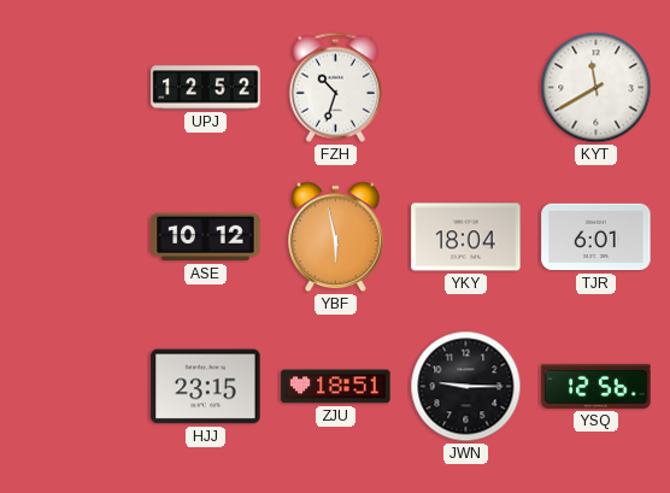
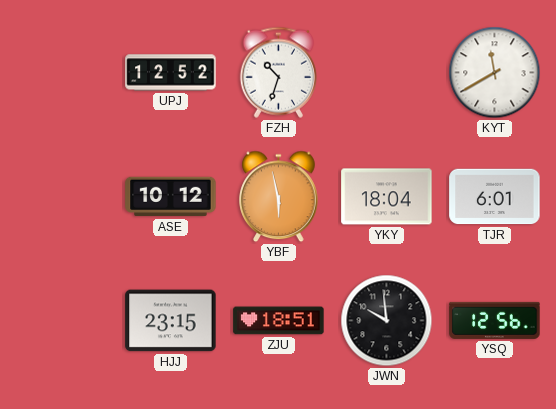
JWN: 9:15 -> 9:59
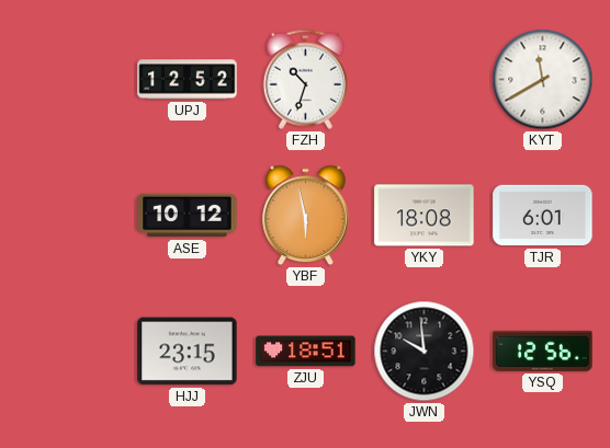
YKY: 18:04 -> 18:08
